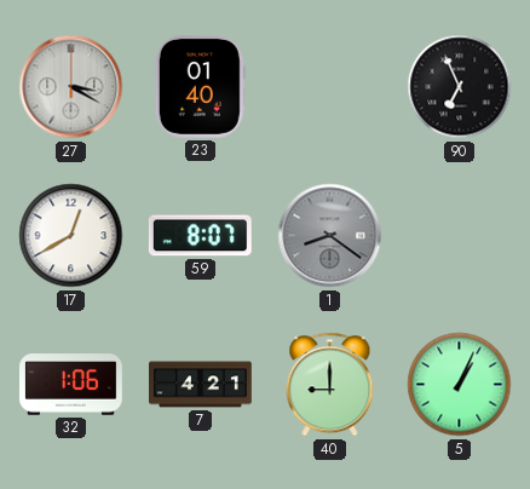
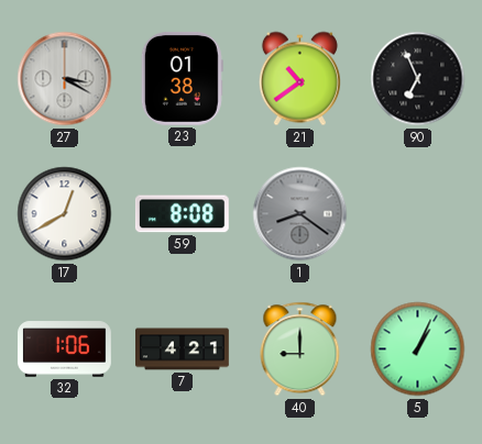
23: 01:40 -> 01:38
21: none -> 10:39
59: 8:07 -> 8:08
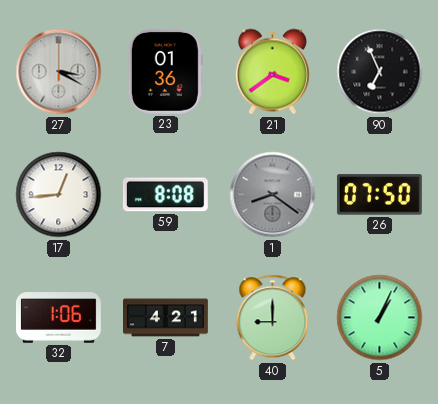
23: 01:38 -> 01:36
21: 10:39 -> 3:39
17: 12:40 -> 12:44
26: none -> 07:50
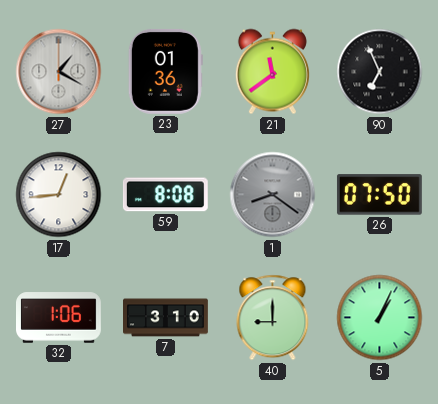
27: 3:20 -> 1:20
21: 3:39 -> 11:39
7: 4:21 -> 3:10
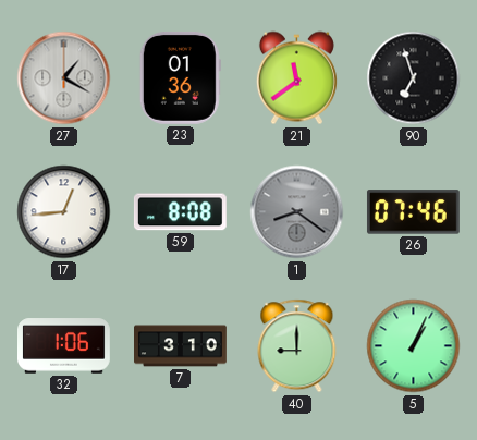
90: 6:56 -> 6:57
26: 07:50 -> 07:46
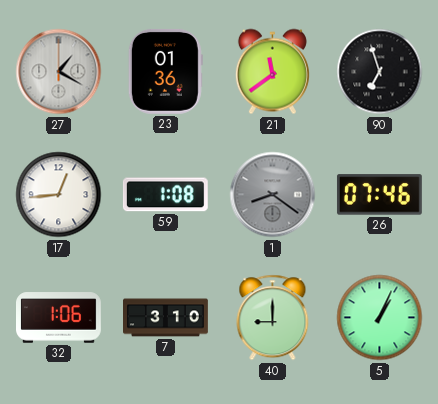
59: 8:08 -> 1:08
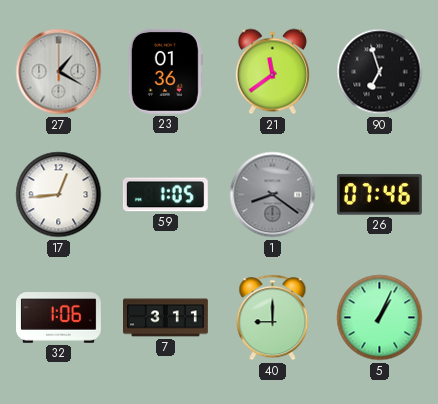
59: 1:08 -> 1:05
7: 3:10 -> 3:11
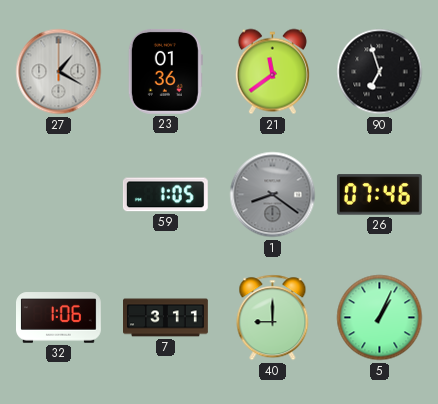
17: 12:44 -> none
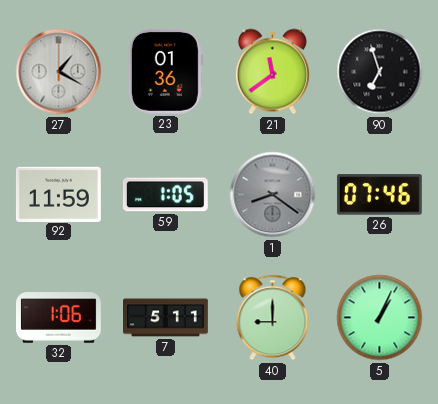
92: none -> 11:59
7: 3:11 -> 5:11
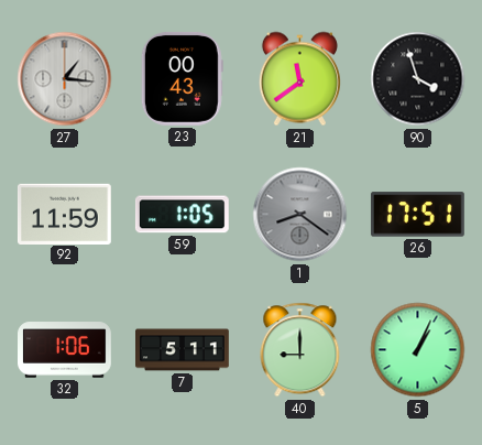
27: 1:20 -> 1:16
23: 01:36 -> 00:43
90: 6:57 -> 3:57
26: 07:46 -> 17:51
